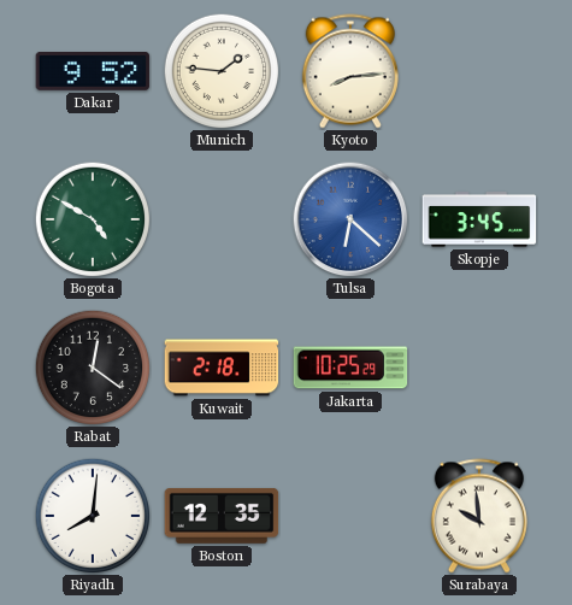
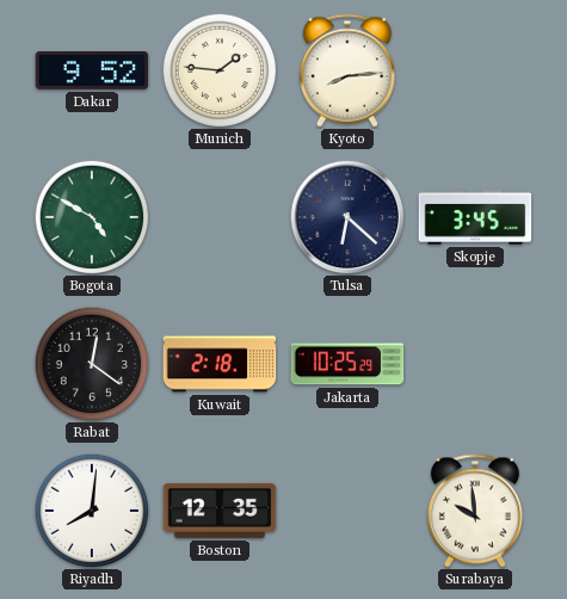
Tulsa dial: blue -> navy
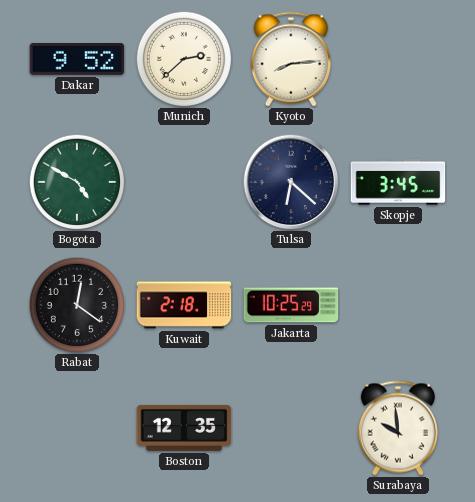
Munich: 1:46 -> 2:38
Riyadh: 8:01 -> none
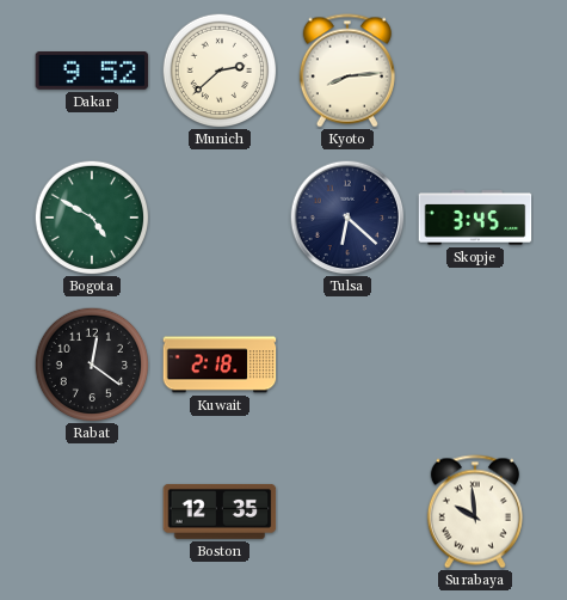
Jakarta: 10:25 -> none
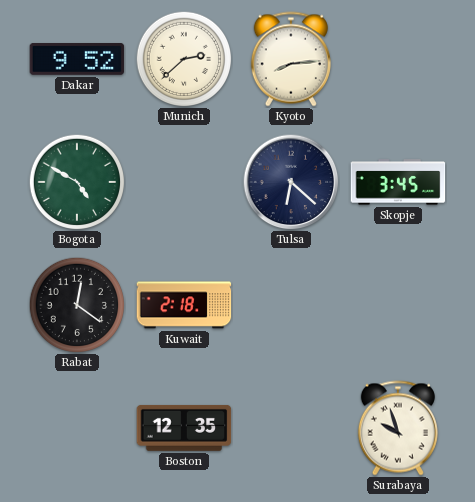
Surabaya: 9:59 -> 9:57
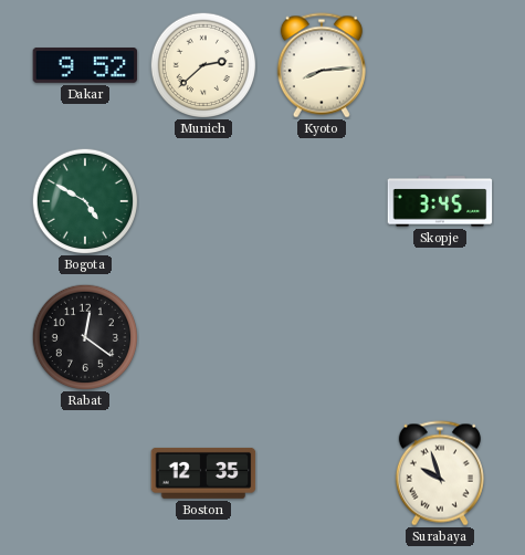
Tulsa: 6:22 -> none
Kuwait: 2:18 -> none
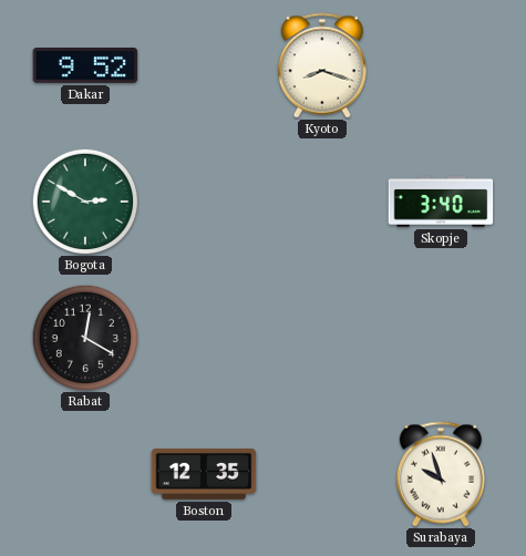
Munich: 2:38 -> none
Kyoto: 8:14 -> 8:18
Bogota: 4:50 -> 2:50
Skopje: 3:45 -> 3:40
Rabat: 12:21 -> 12:20
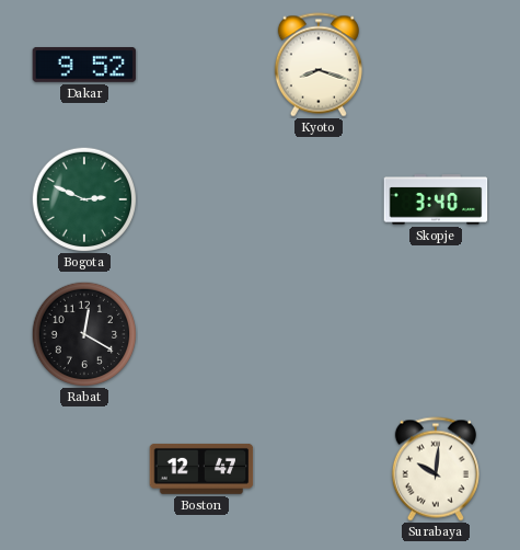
Bogota: 2:50 -> 2:49
Boston: 12:35 -> 12:47
Surabaya: 9:57 -> 10:01
